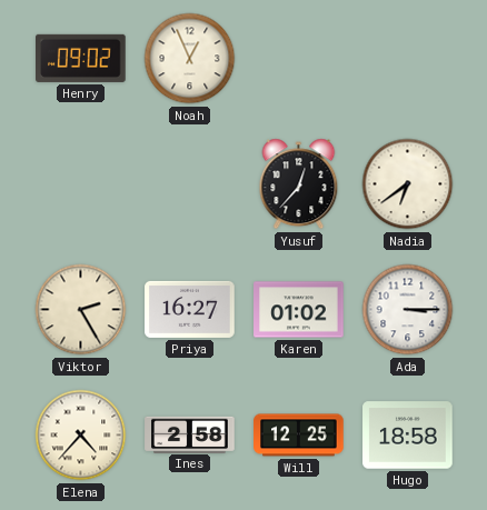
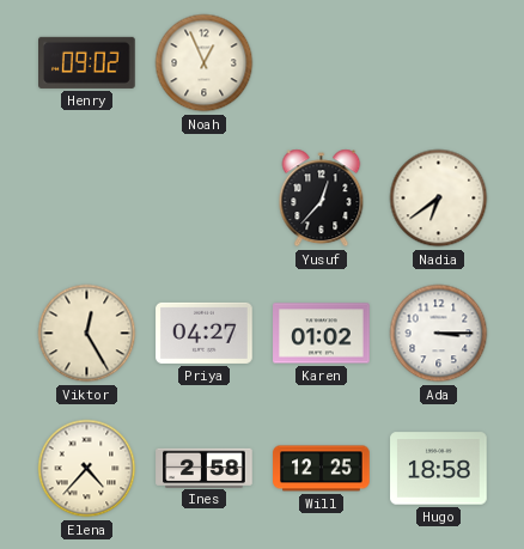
Viktor: 2:25 -> 12:25
Priya: 16:27 -> 04:27
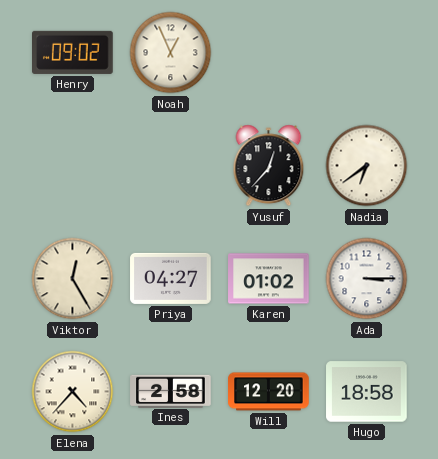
Will: 12:25 -> 12:20
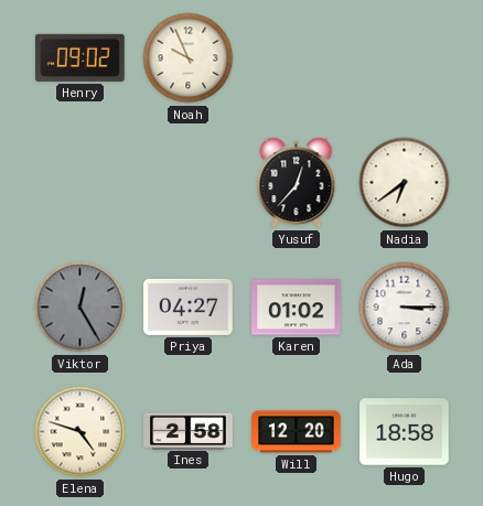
Noah: 12:56 -> 9:56
Viktor dial: cream -> grey
Elena: 4:37 -> 4:48
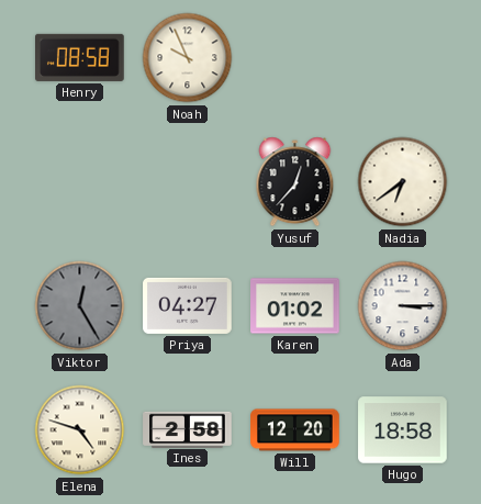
Henry: 09:02 -> 08:58
